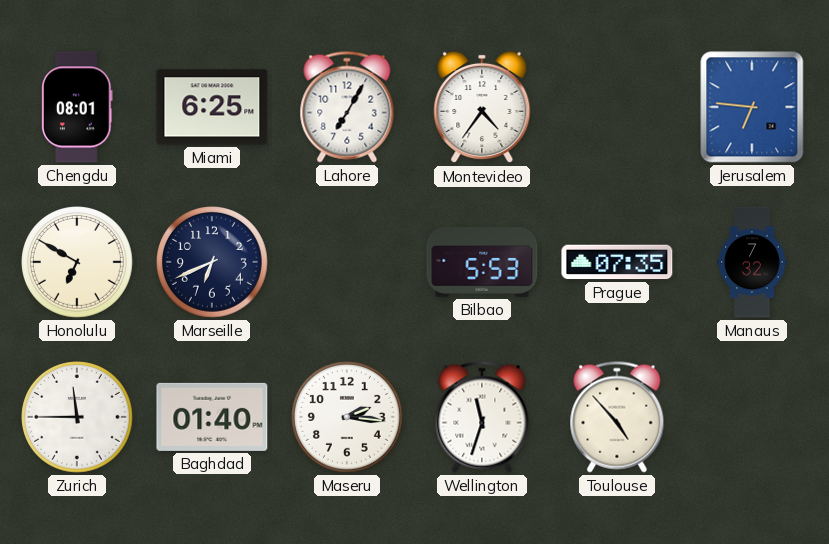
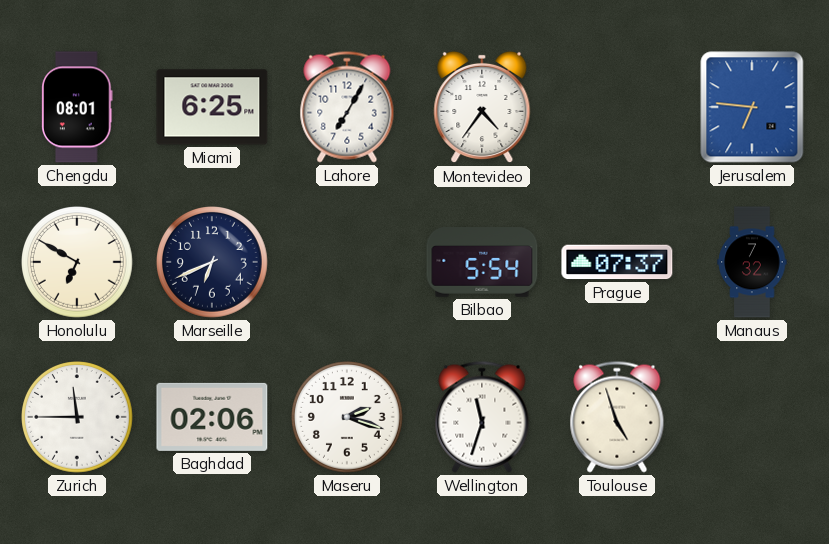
Bilbao: 5:53 -> 5:54
Prague: 07:35 -> 07:37
Baghdad: 01:40 -> 02:06
Maseru: 2:16 -> 2:18
Toulouse: 4:53 -> 4:57
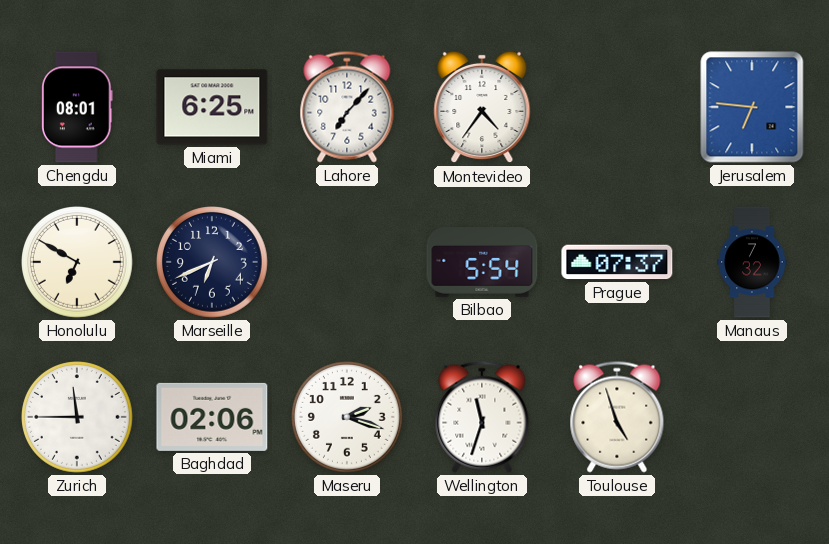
Lahore: 7:05 -> 7:07
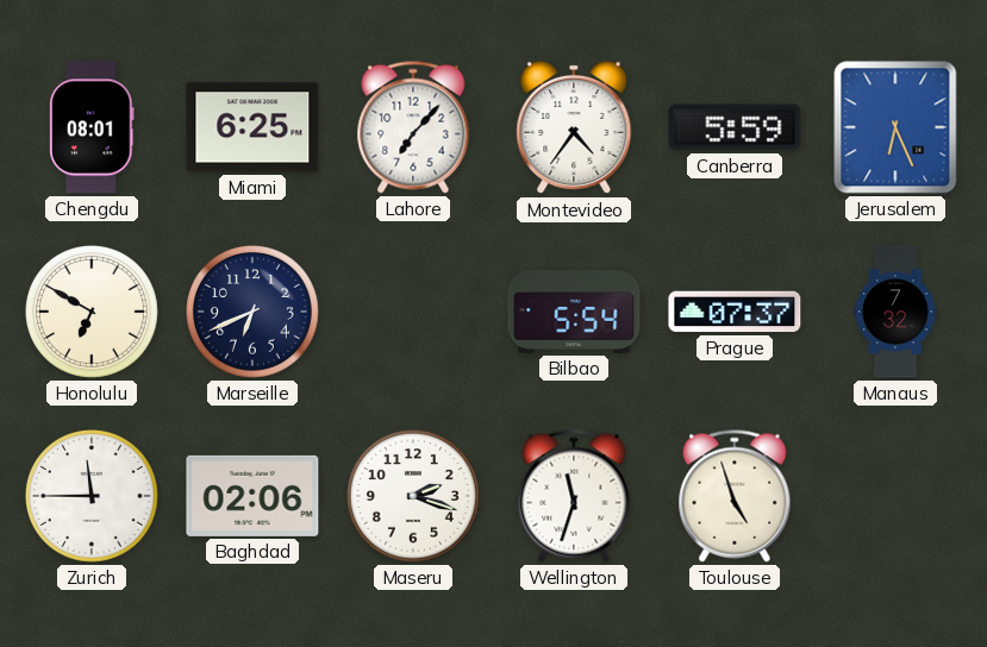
Canberra: none -> 5:59
Jerusalem: 6:46 -> 6:26
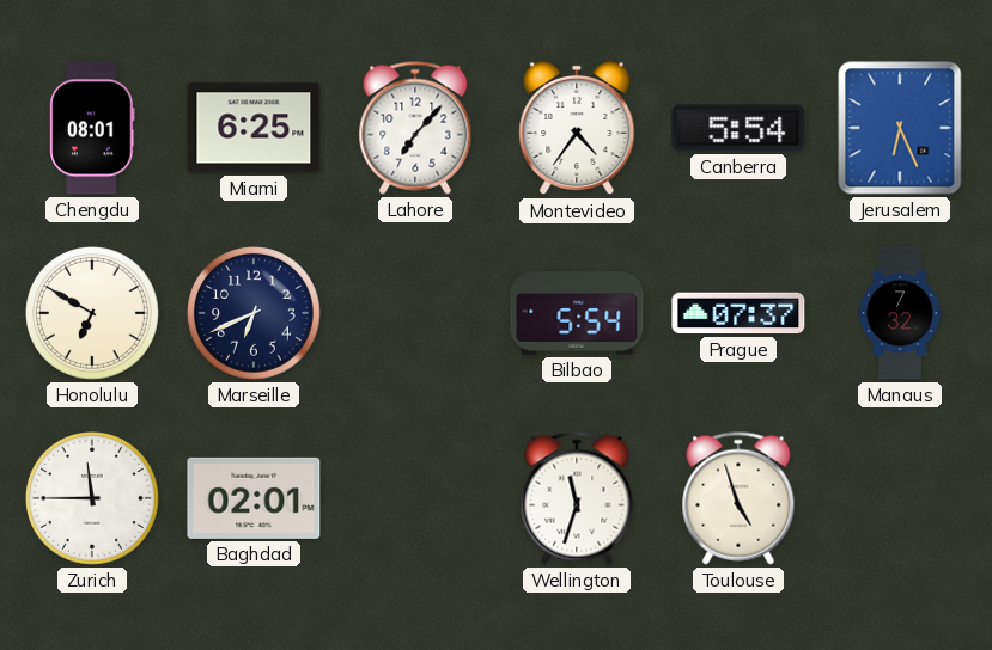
Canberra: 5:59 -> 5:54
Baghdad: 02:06 -> 02:01
Maseru: 2:18 -> none
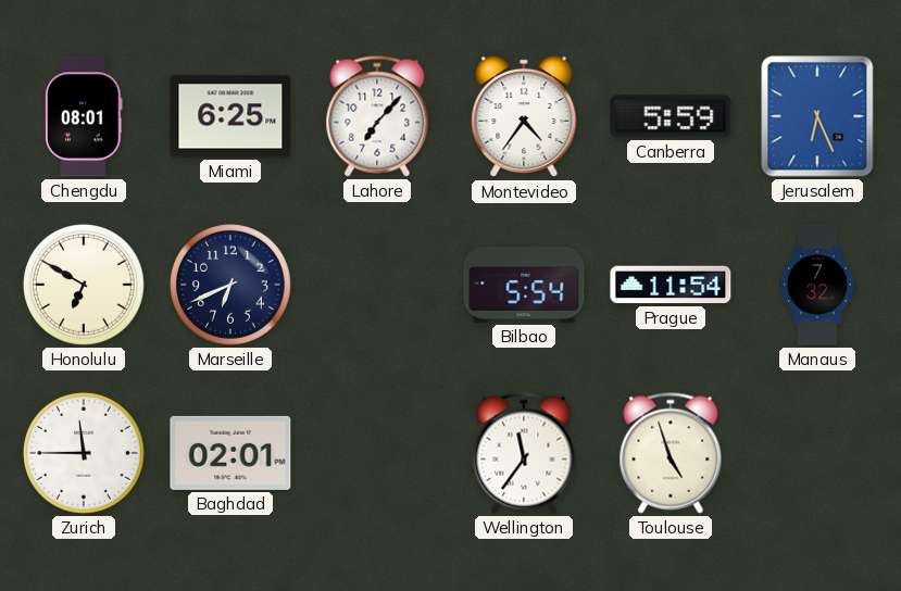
Canberra: 5:54 -> 5:59
Prague: 07:37 -> 11:54
Wellington: 11:33 -> 11:36
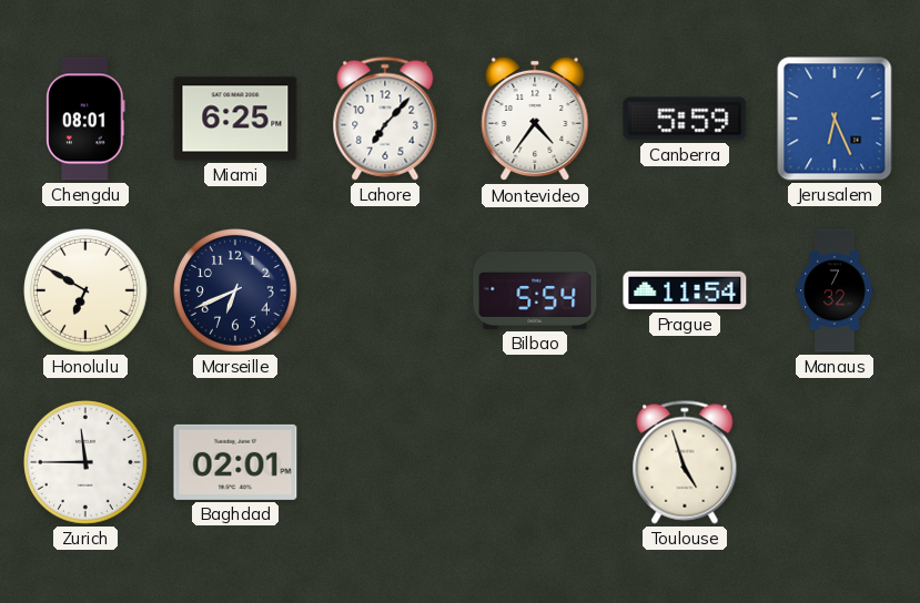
Wellington: 11:36 -> none
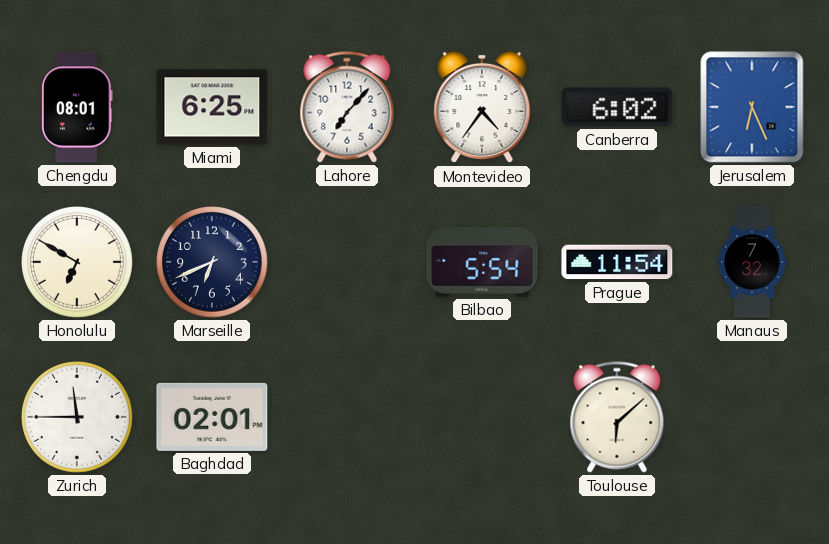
Canberra: 5:59 -> 6:02
Toulouse: 4:57 -> 6:08
